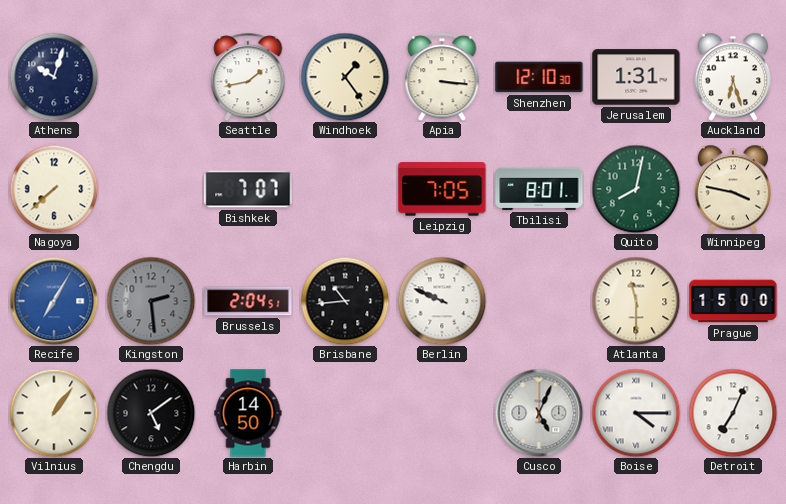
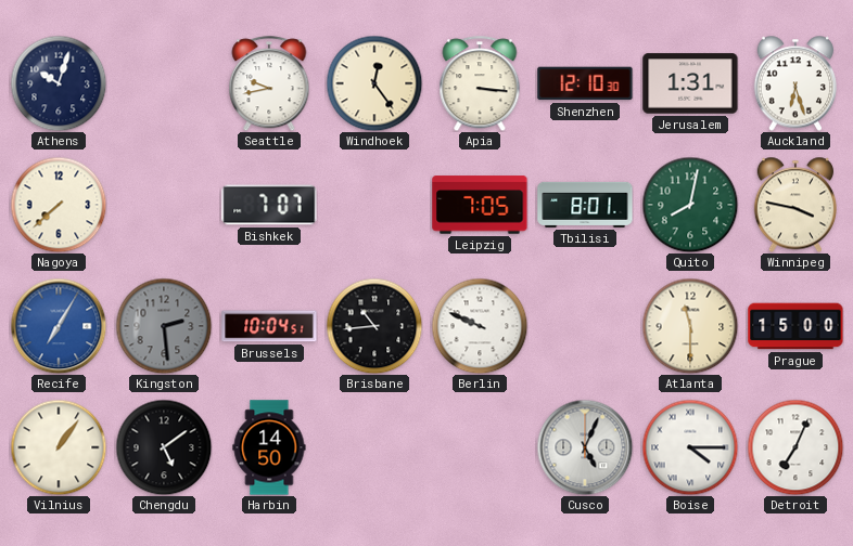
Seattle: 1:43 -> 9:43
Windhoek: 1:24 -> 12:24
Brussels: 2:04 -> 10:04
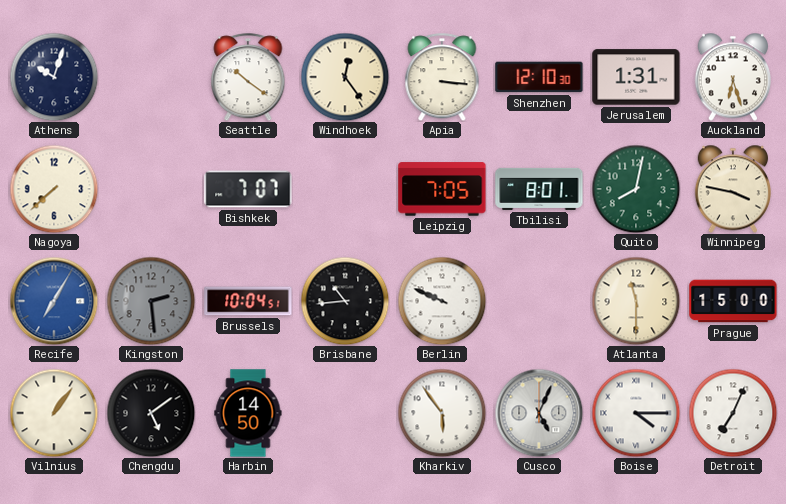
Seattle: 9:43 -> 10:21
Kharkiv: none -> 5:54
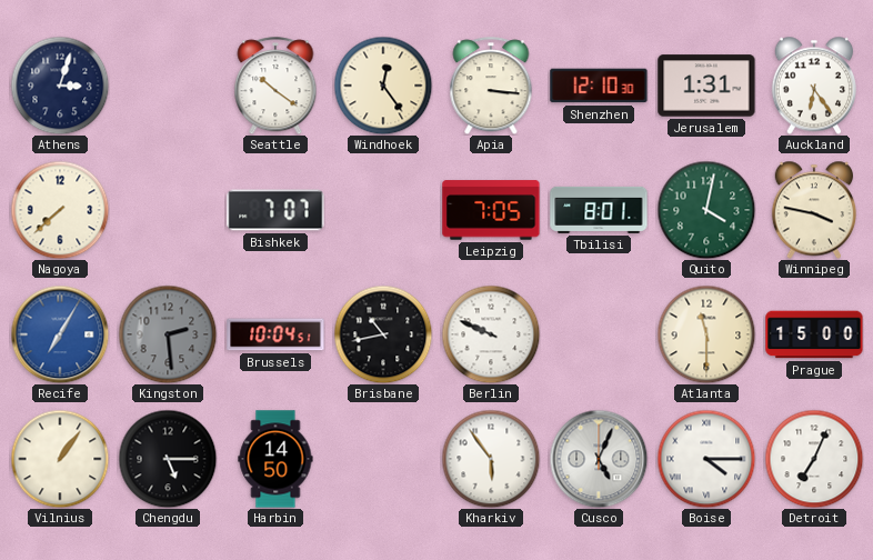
Athens: 10:03 -> 3:03
Auckland: 6:27 -> 6:24
Quito: 8:02 -> 4:02
Brisbane: 10:44 -> 10:43
Chengdu: 5:09 -> 5:15
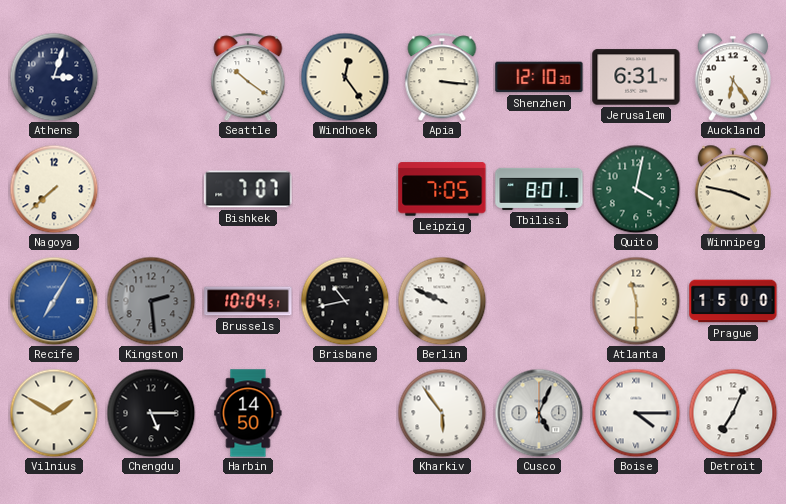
Jerusalem: 1:31 -> 6:31
Vilnius: 1:06 -> 1:50
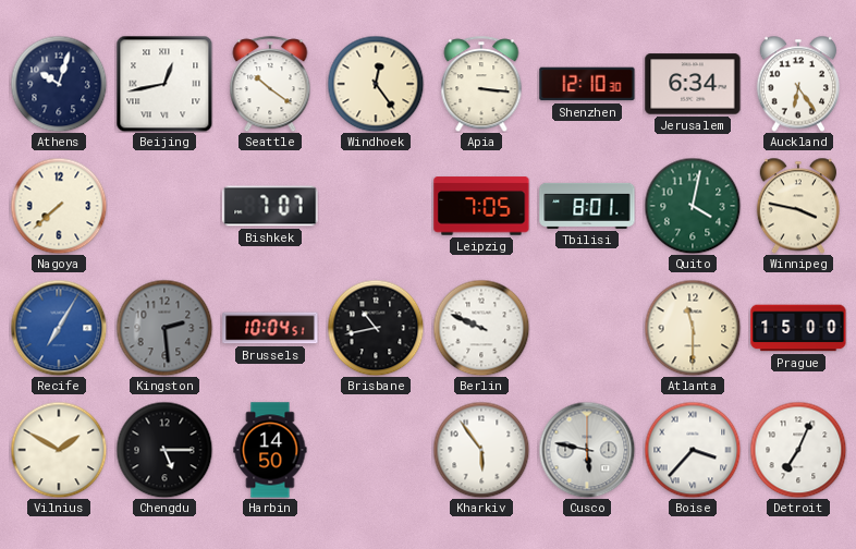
Athens: 3:03 -> 10:03
Beijing: none -> 12:43
Jerusalem: 6:31 -> 6:34
Cusco: 5:04 -> 5:47
Boise: 4:15 -> 3:37
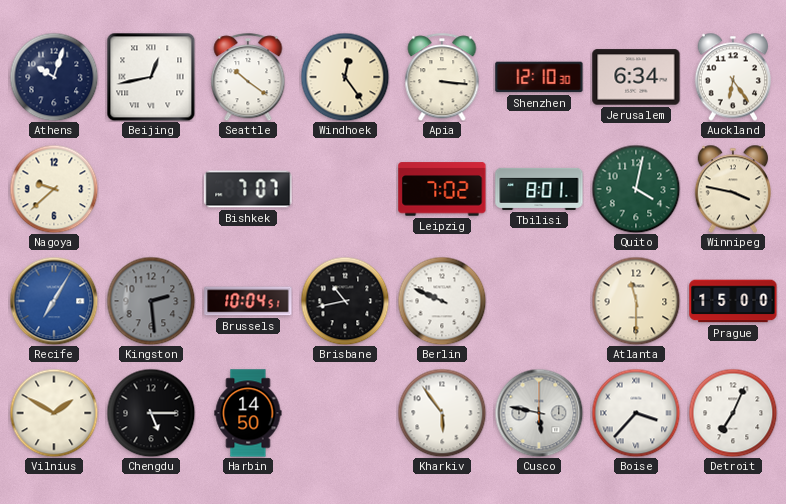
Nagoya: 7:38 -> 9:38
Leipzig: 7:05 -> 7:02
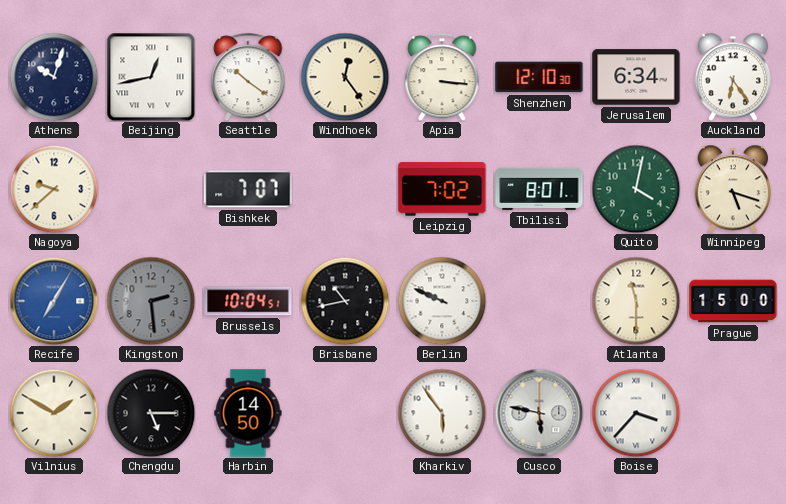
Winnipeg: 3:47 -> 5:18
Detroit: 7:04 -> none
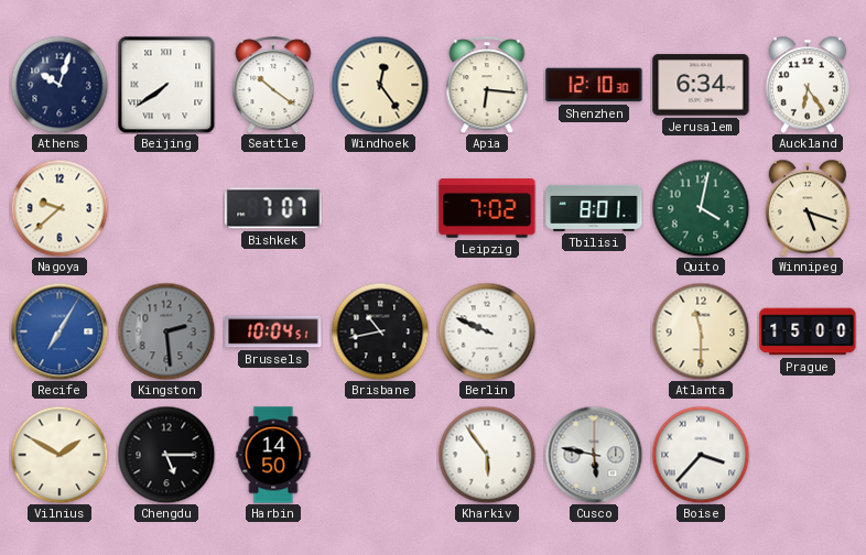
Beijing: 12:43 -> 7:39
Apia: 3:16 -> 6:16
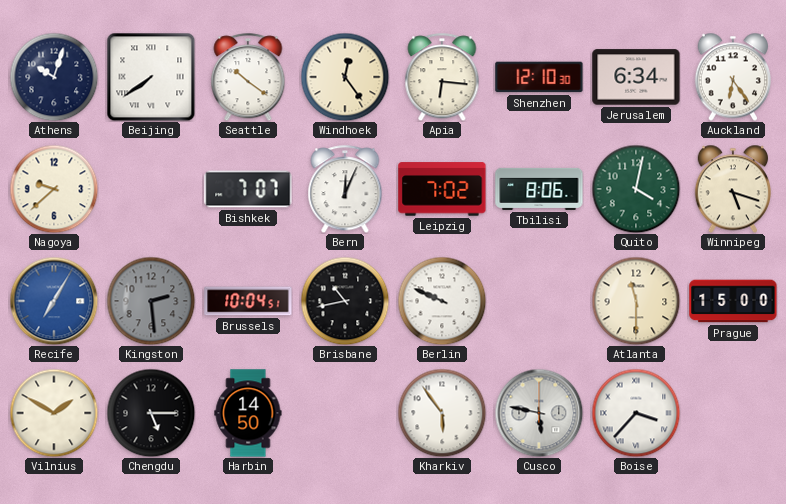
Bern: none -> 12:04
Tbilisi: 8:01 -> 8:06
